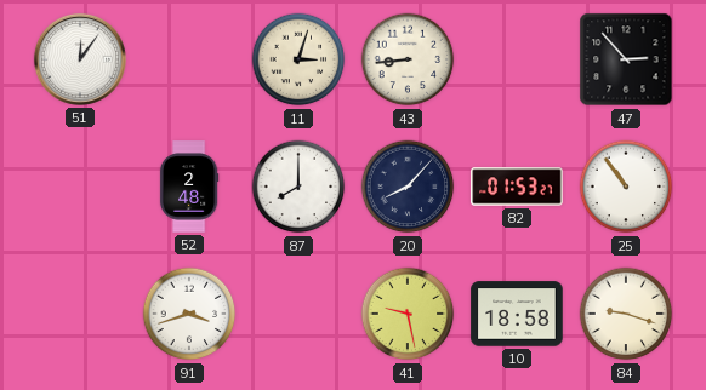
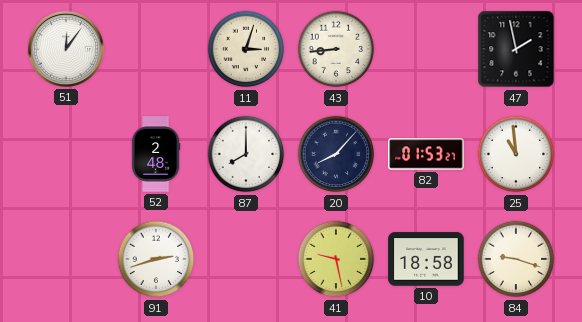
47: 2:53 -> 1:58
25: 10:54 -> 10:59
91: 3:42 -> 2:42
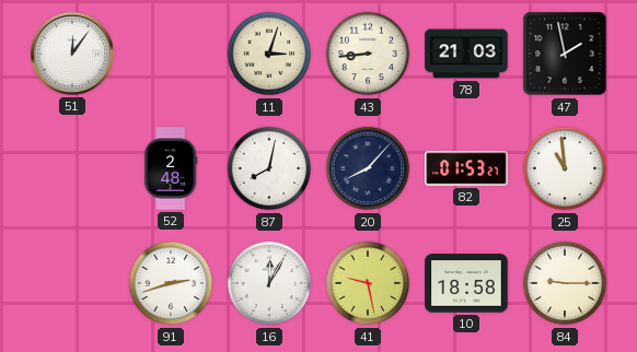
78: none -> 21:03
87: 8:00 -> 8:02
16: none -> 12:05
84: 9:18 -> 9:15
